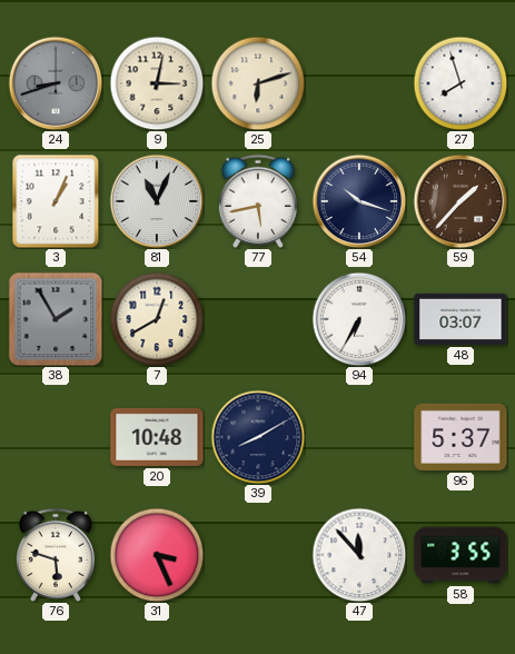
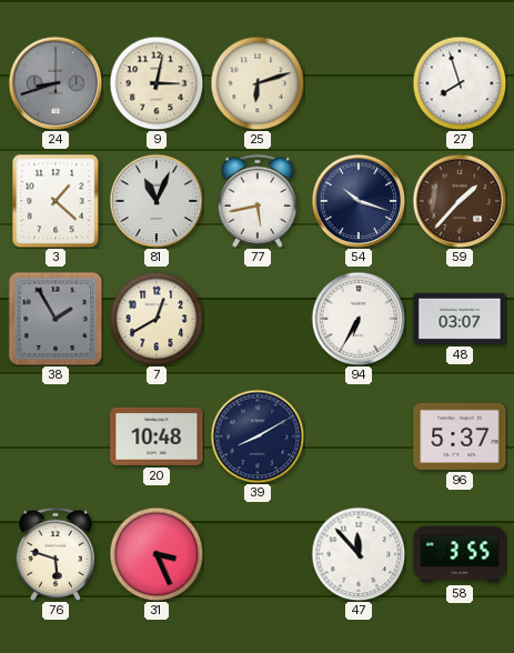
3: 1:04 -> 1:22
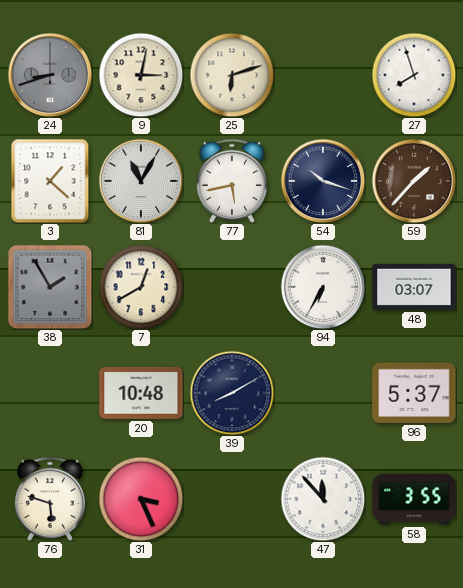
81: 11:04 -> 11:05
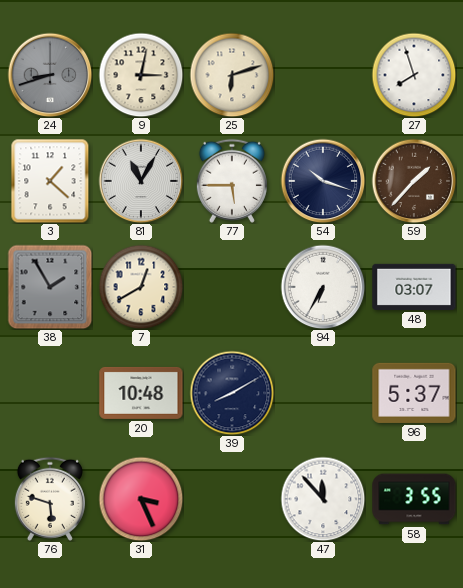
77: 5:43 -> 5:45
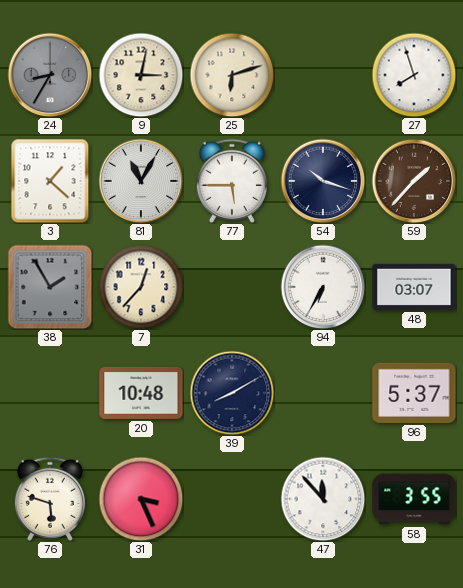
24: 8:42 -> 8:35
7: 12:40 -> 12:37
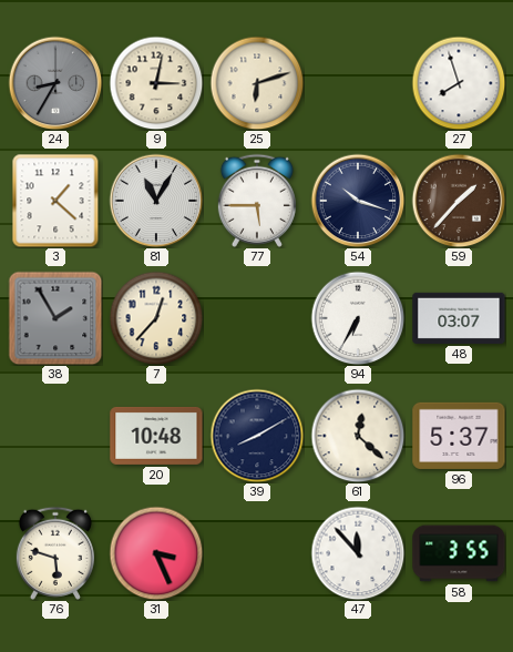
61: none -> 12:22
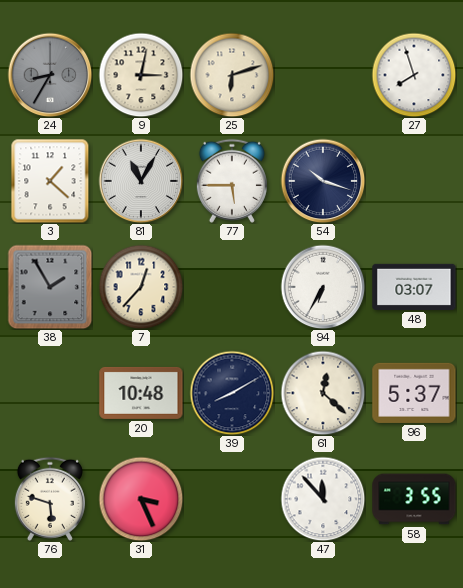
59: 1:37 -> none
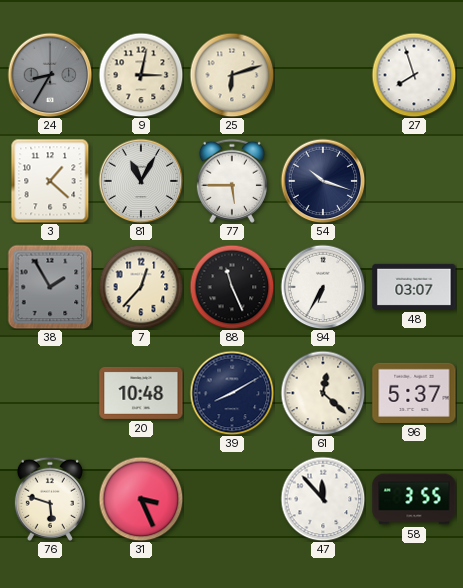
88: none -> 11:26
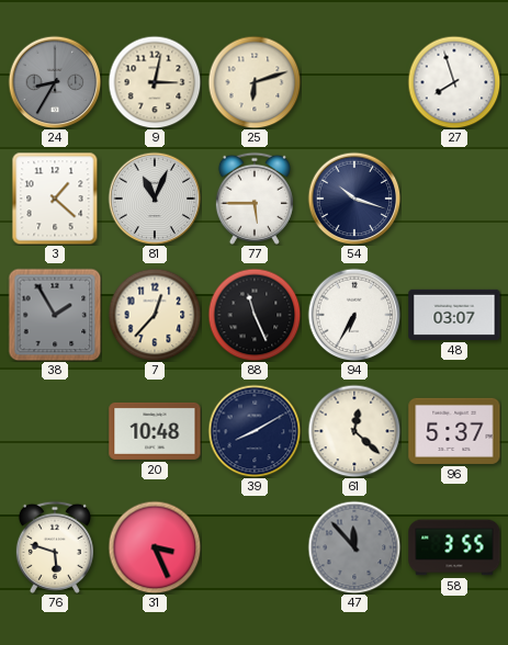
81: 11:05 -> 11:04
47 dial: white -> grey
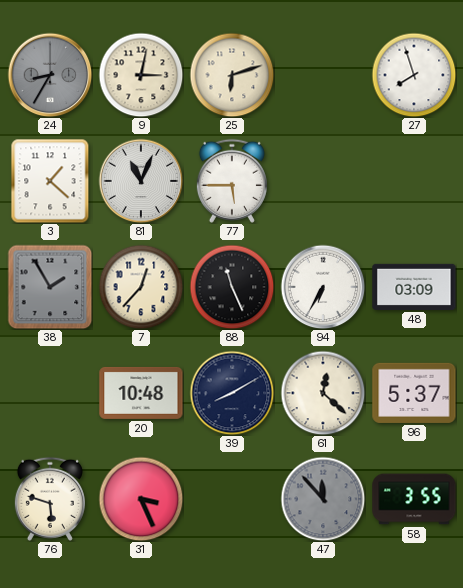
54: 10:18 -> none
48: 03:07 -> 03:09
